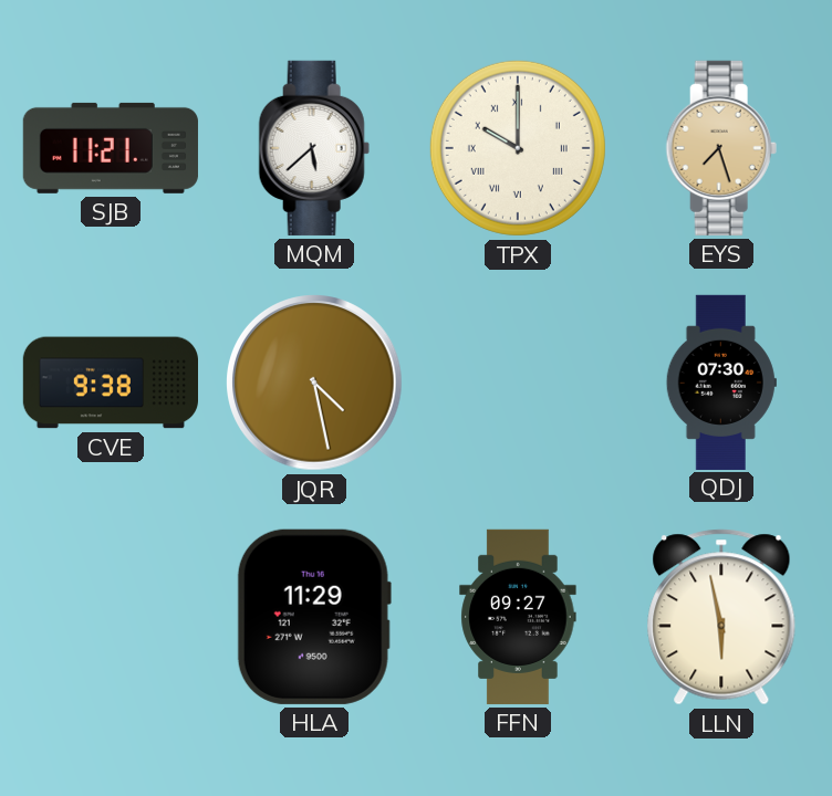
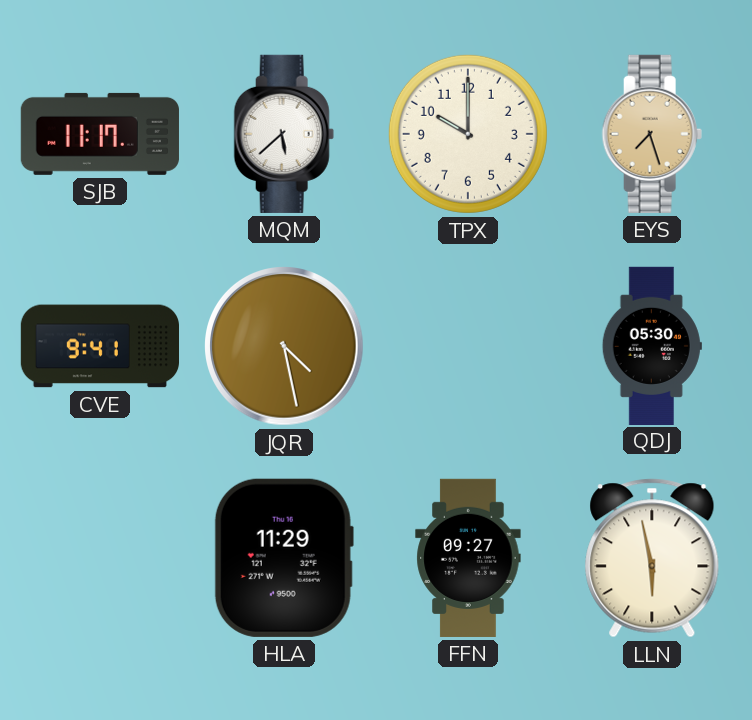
SJB: 11:21 -> 11:17
TPX numerals: Roman -> Arabic
CVE: 9:38 -> 9:41
QDJ: 07:30 -> 05:30
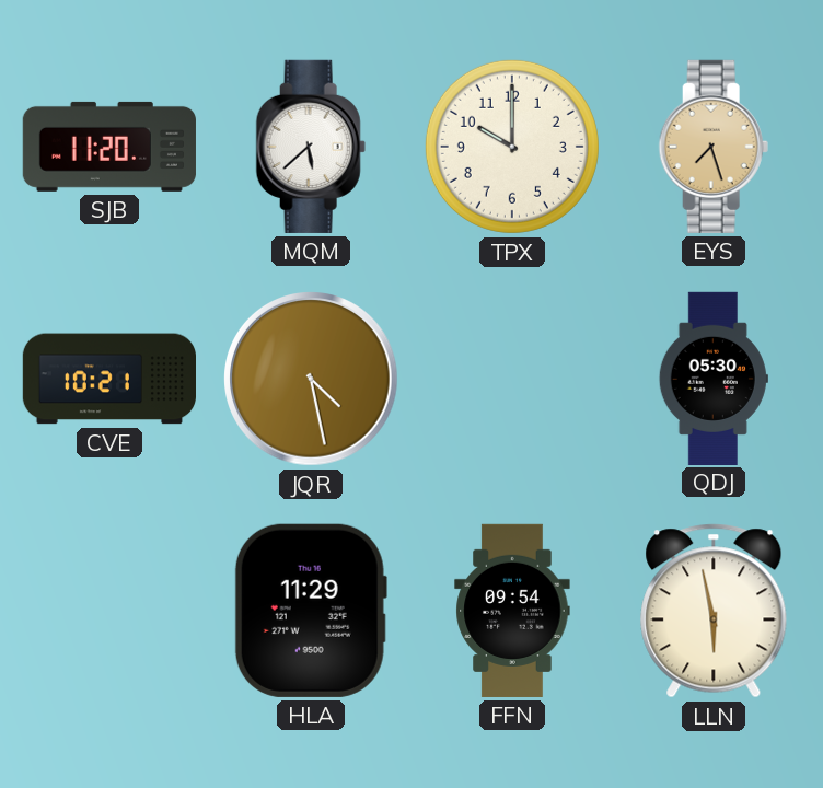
SJB: 11:17 -> 11:20
CVE: 9:41 -> 10:21
FFN: 09:27 -> 09:54
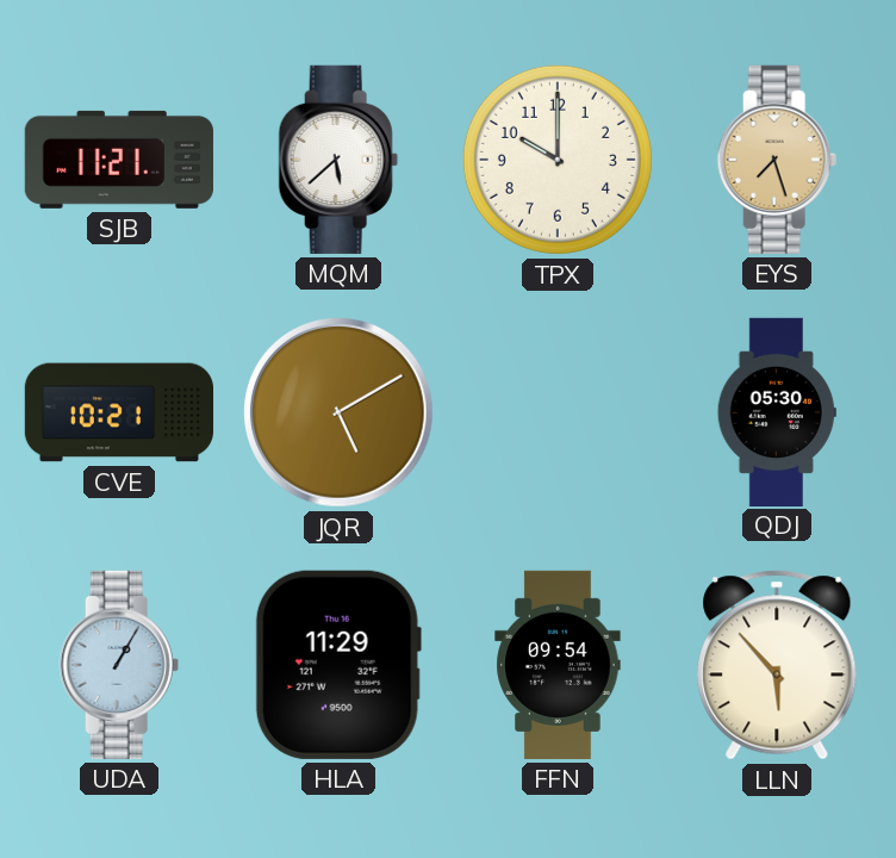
SJB: 11:20 -> 11:21
JQR: 4:28 -> 5:10
UDA: none -> 1:05
LLN: 5:58 -> 5:53
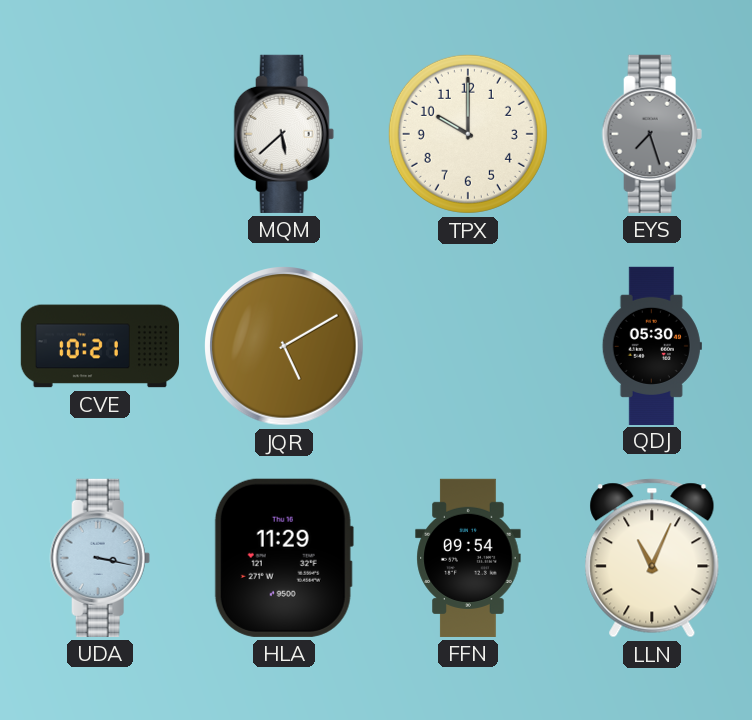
SJB: 11:21 -> none
EYS dial: champagne -> grey
UDA: 1:05 -> 3:17
LLN: 5:53 -> 11:04
